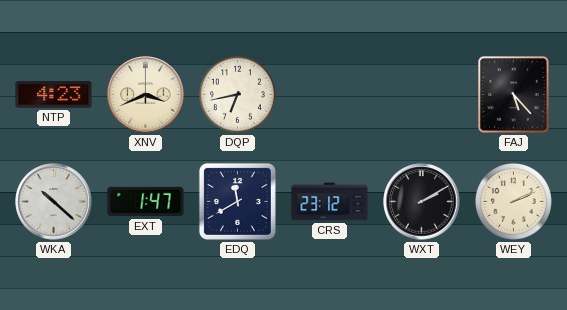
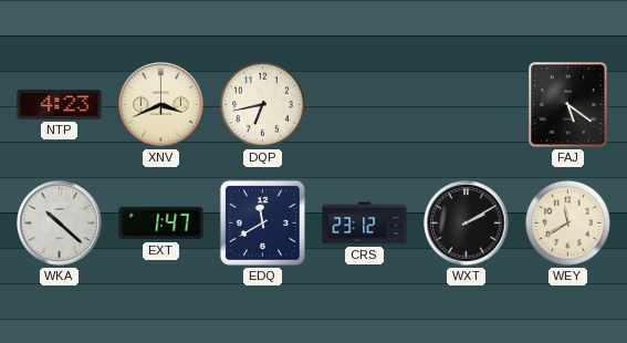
FAJ: 5:23 -> 5:21
WEY: 2:11 -> 11:40
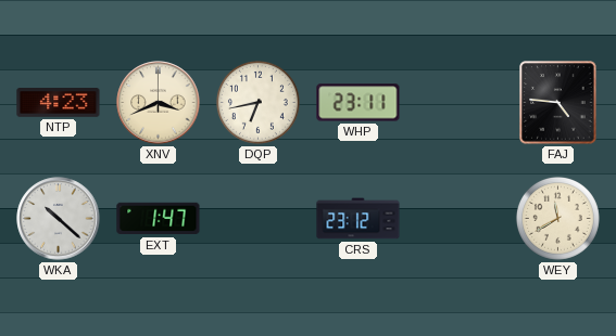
WHP: none -> 23:11
FAJ: 5:21 -> 4:46
EDQ: 11:40 -> none
WXT: 2:10 -> none
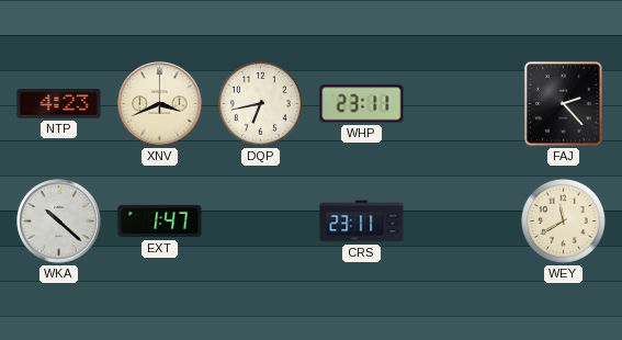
FAJ: 4:46 -> 2:23
CRS: 23:12 -> 23:11
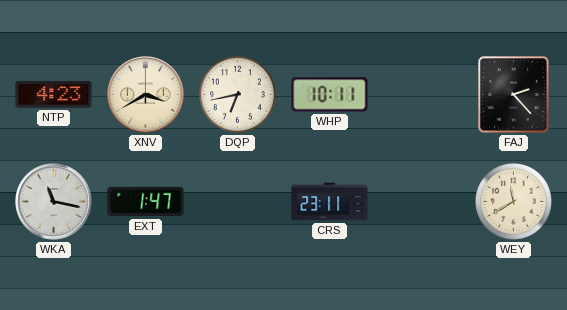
XNV: 3:41 -> 3:40
WHP: 23:11 -> 10:11
WKA: 10:22 -> 11:17
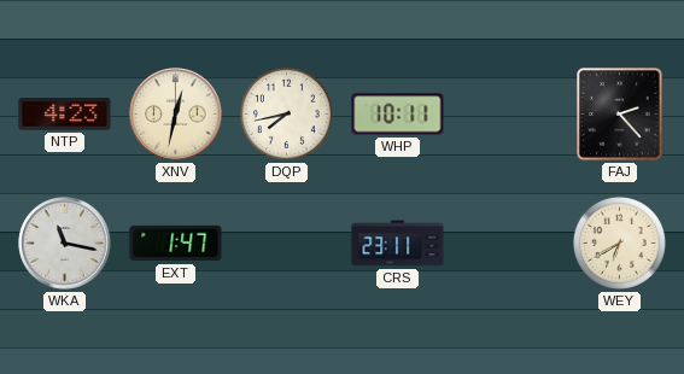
XNV: 3:40 -> 12:32
DQP: 6:43 -> 7:43
WEY: 11:40 -> 6:40
